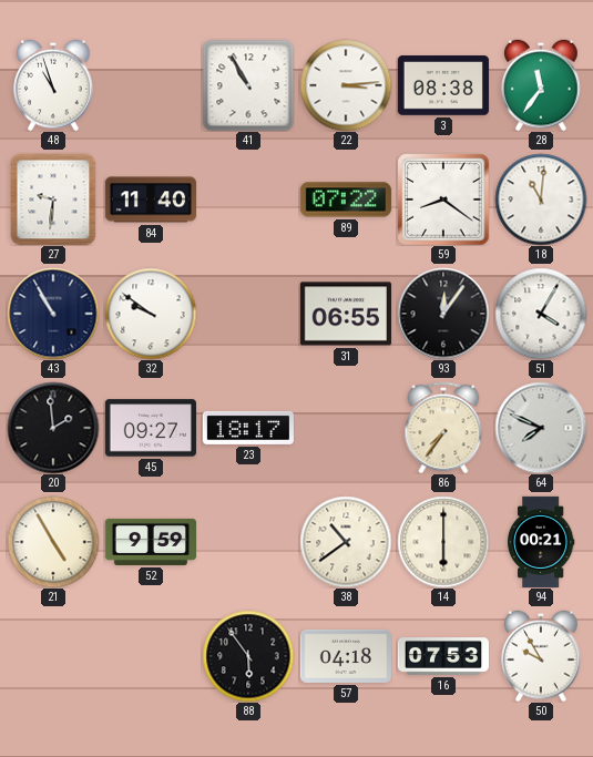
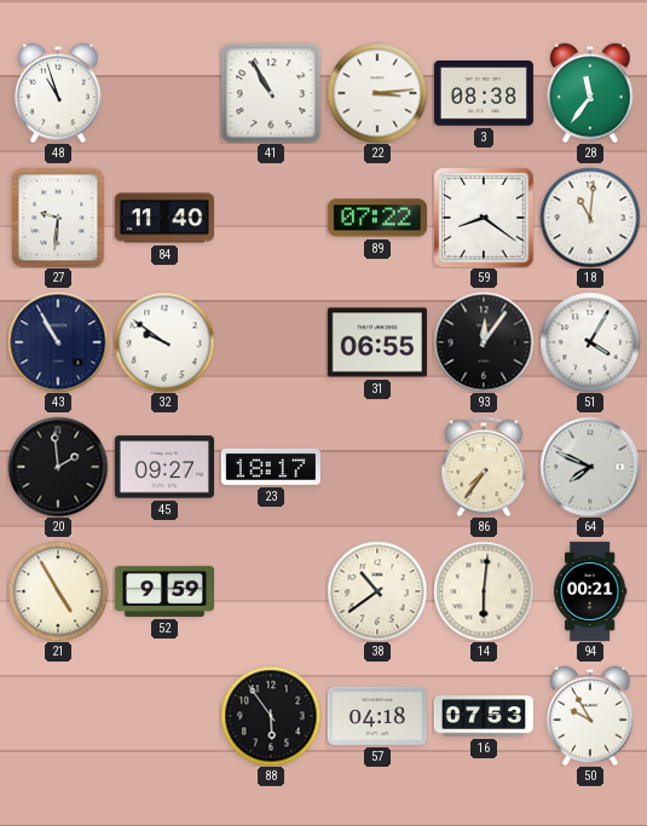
14: 6:00 -> 6:01
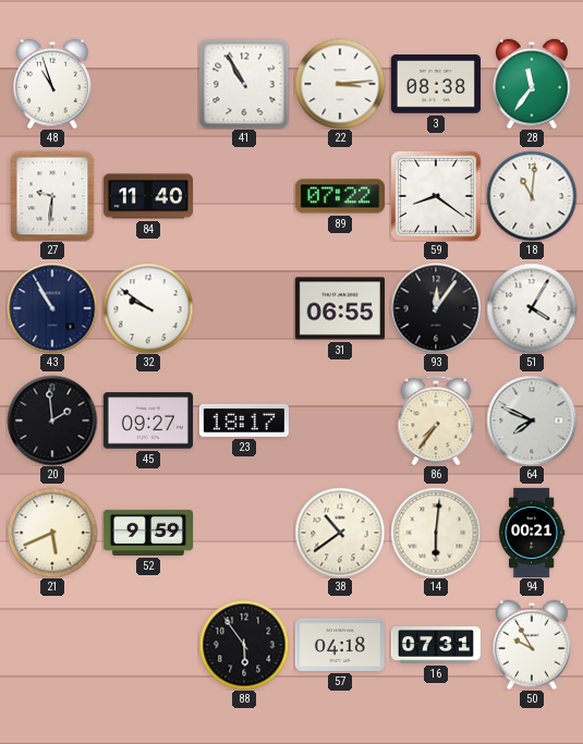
21: 4:55 -> 5:41
16: 07:53 -> 07:31
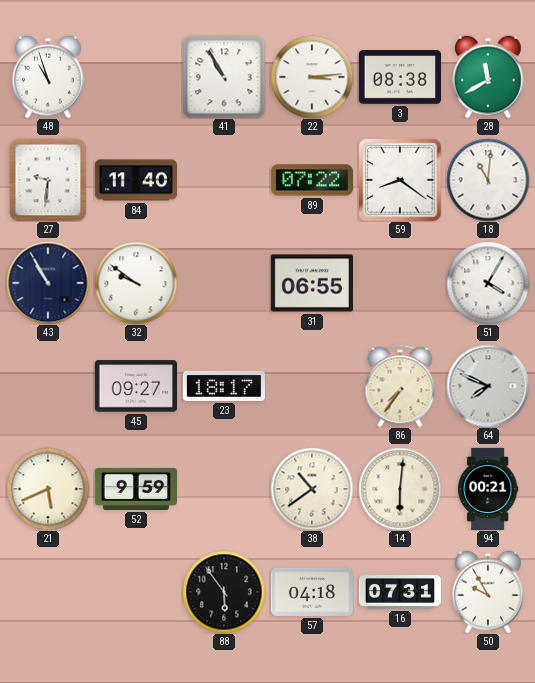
28: 11:36 -> 11:40
93: 12:06 -> none
20: 1:59 -> none
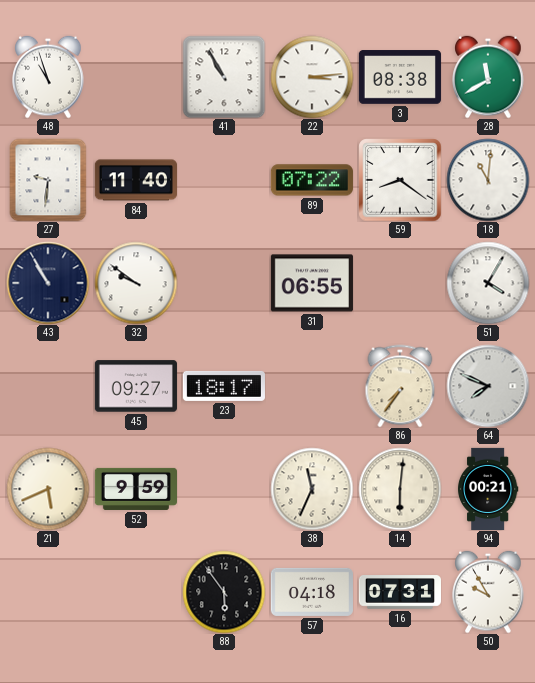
38: 10:39 -> 11:34
